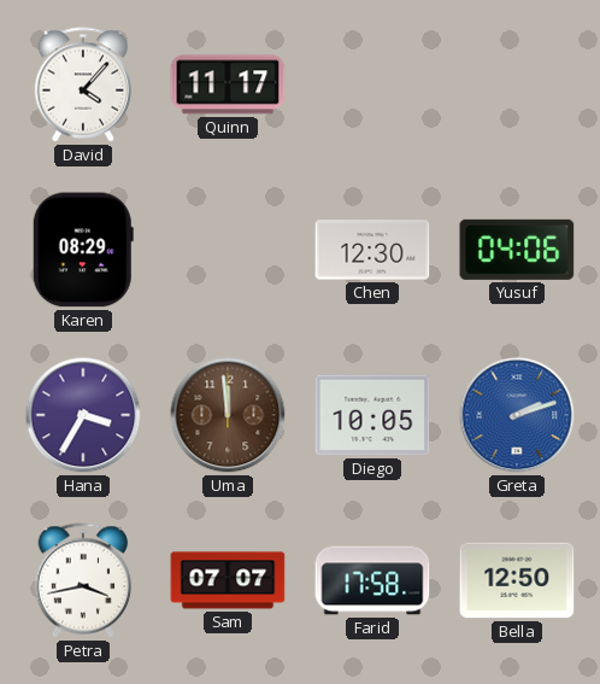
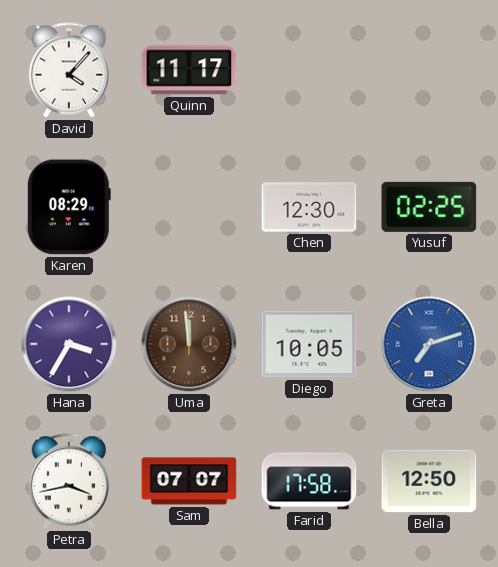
Yusuf: 04:06 -> 02:25
Greta: 2:12 -> 7:12
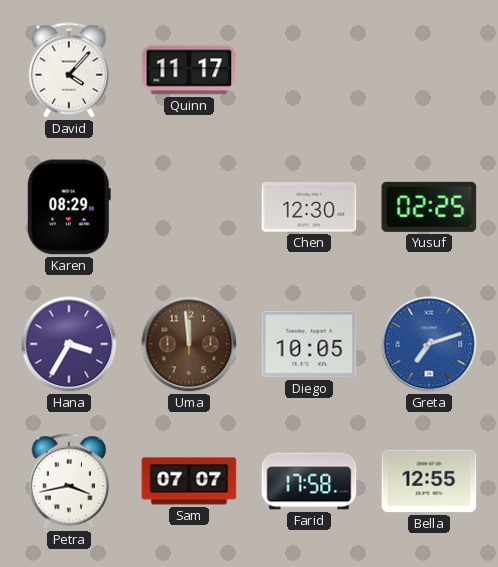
Bella: 12:50 -> 12:55
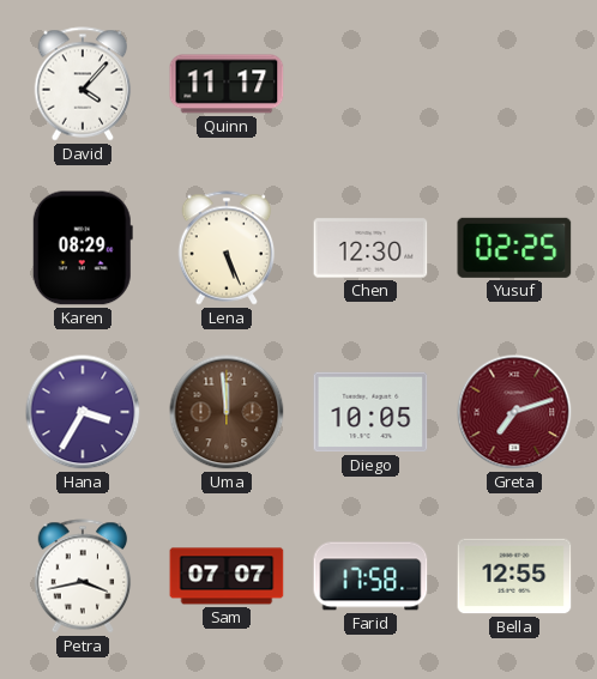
Lena: none -> 5:26
Greta dial: blue -> burgundy
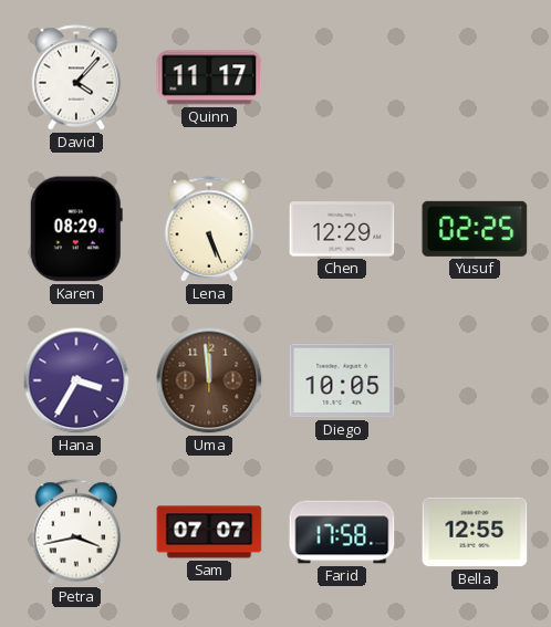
Chen: 12:30 -> 12:29
Greta: 7:12 -> none
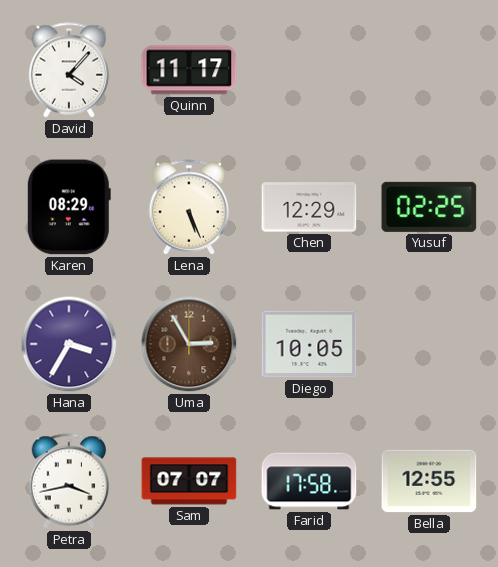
Uma: 11:59 -> 2:55
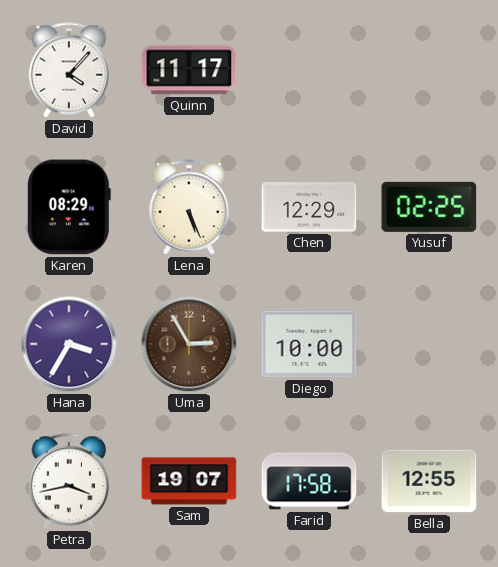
Diego: 10:05 -> 10:00
Sam: 07:07 -> 19:07
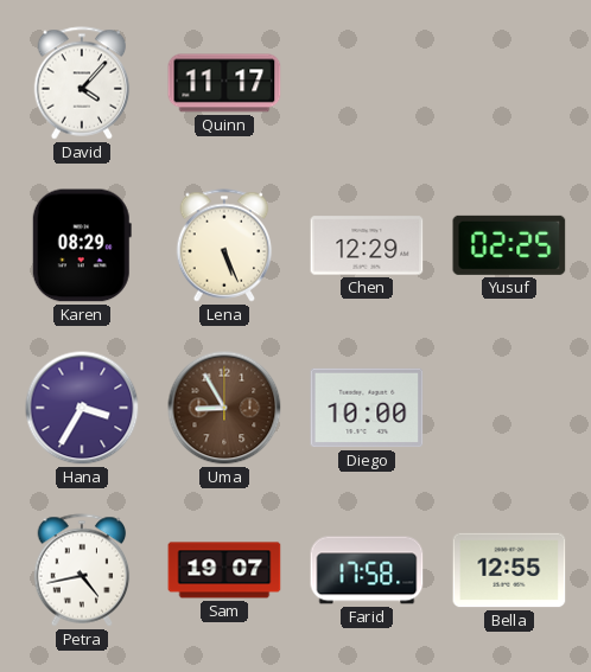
Uma: 2:55 -> 8:55
Petra: 3:43 -> 4:43
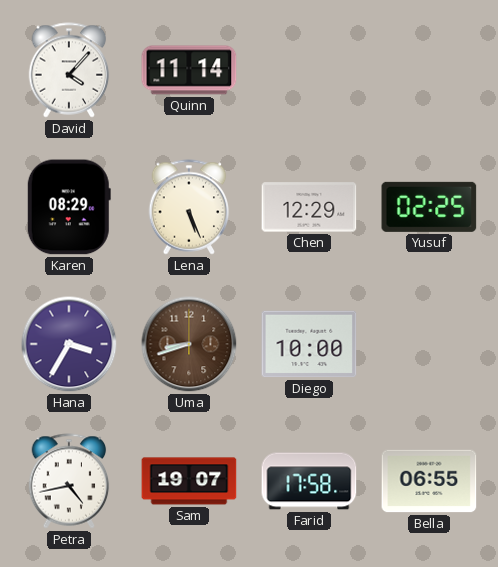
Quinn: 11:17 -> 11:14
Uma: 8:55 -> 8:42
Bella: 12:55 -> 06:55
